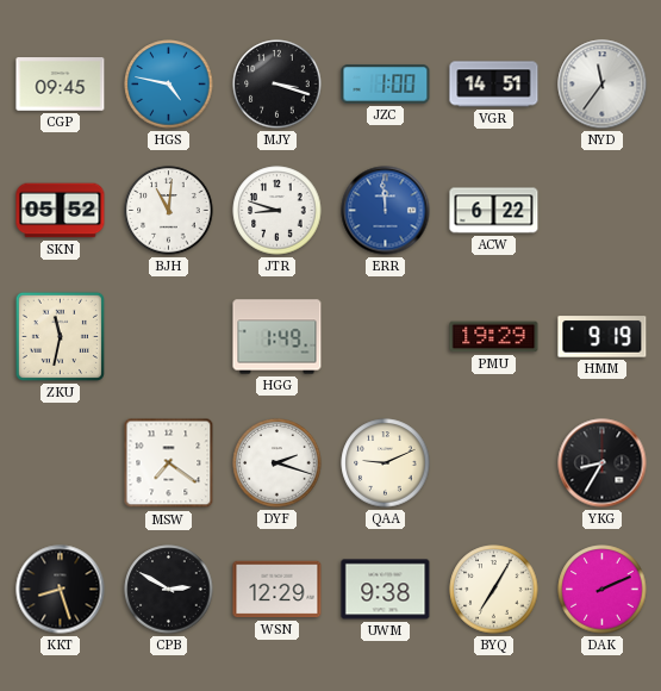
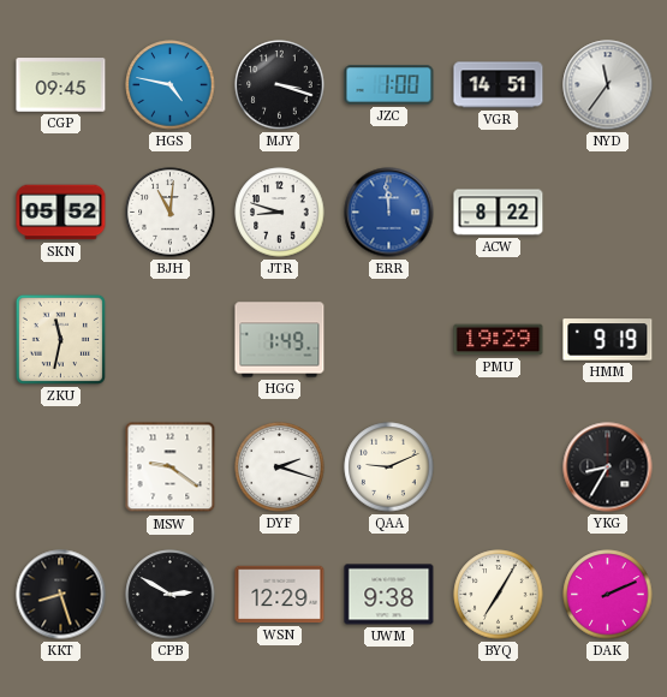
ACW: 6:22 -> 8:22
MSW: 7:21 -> 9:21
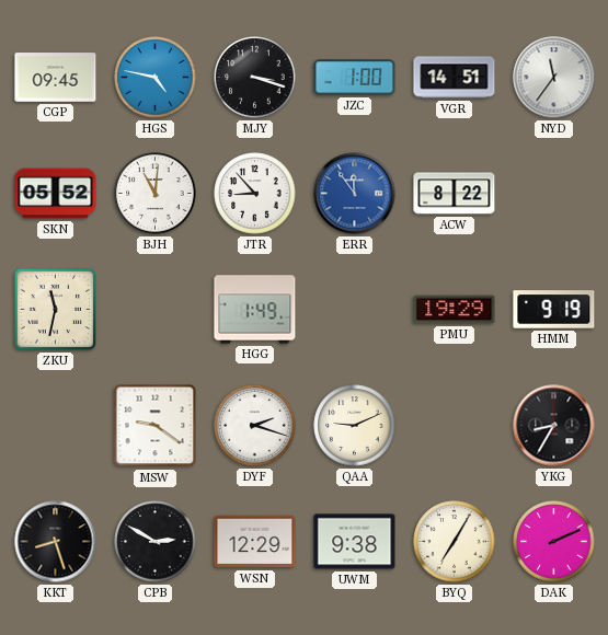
JTR: 8:48 -> 8:53
ERR: 11:59 -> 11:54
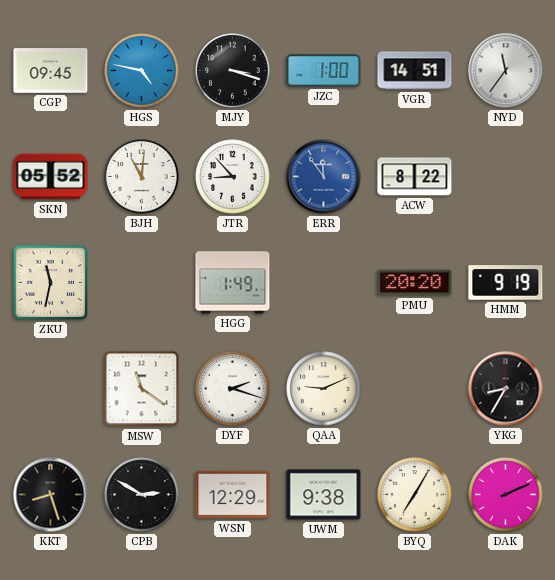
PMU: 19:29 -> 20:20
MSW: 9:21 -> 11:21
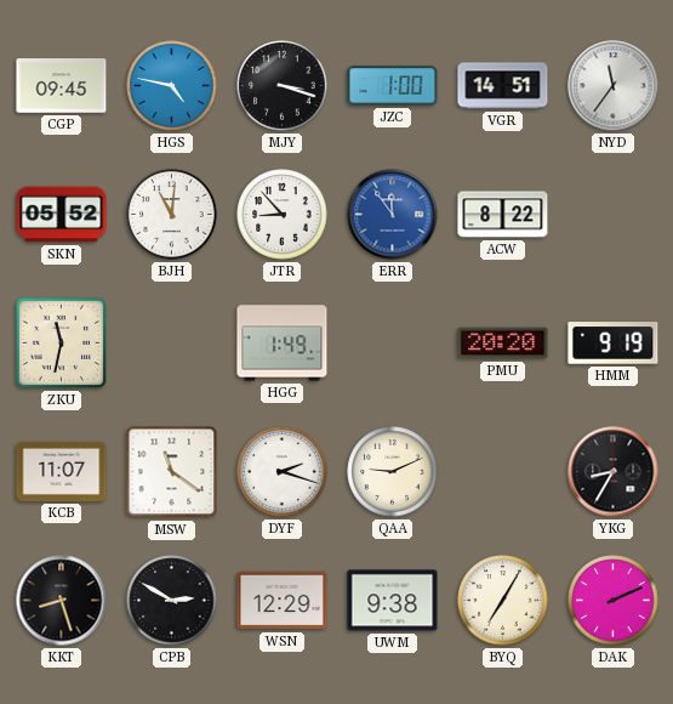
KCB: none -> 11:07
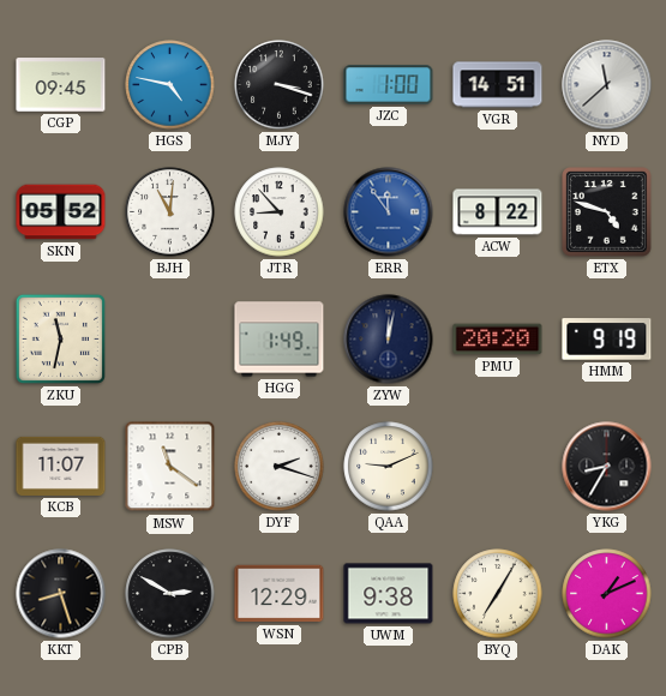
NYD: 11:36 -> 11:38
ETX: none -> 4:48
ZYW: none -> 12:02
DAK: 2:11 -> 1:11
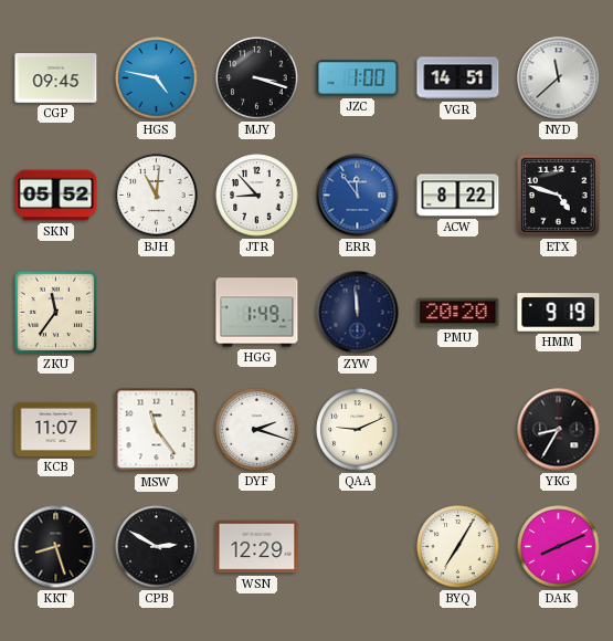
ZKU: 11:32 -> 11:36
ZYW: 12:02 -> 11:59
MSW: 11:21 -> 11:24
UWM: 9:38 -> none
DAK: 1:11 -> 8:11
